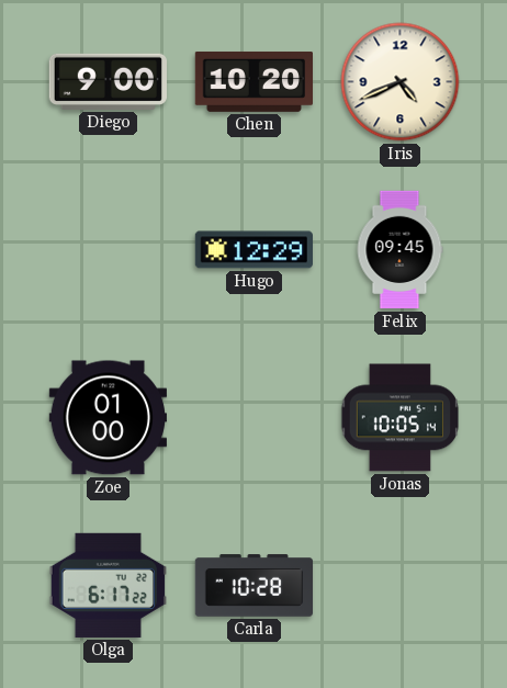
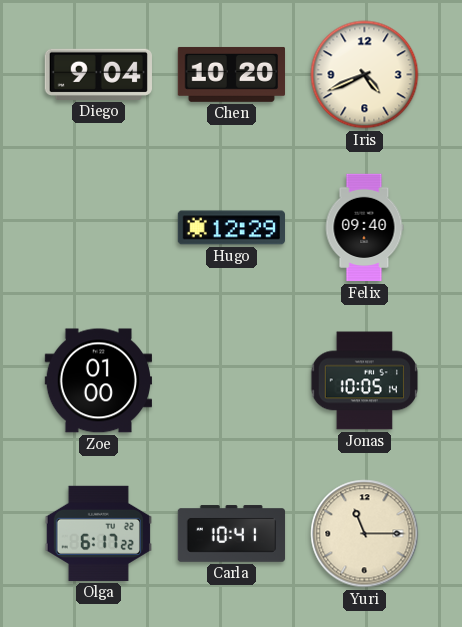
Diego: 9:00 -> 9:04
Felix: 09:45 -> 09:40
Carla: 10:28 -> 10:41
Yuri: none -> 11:15
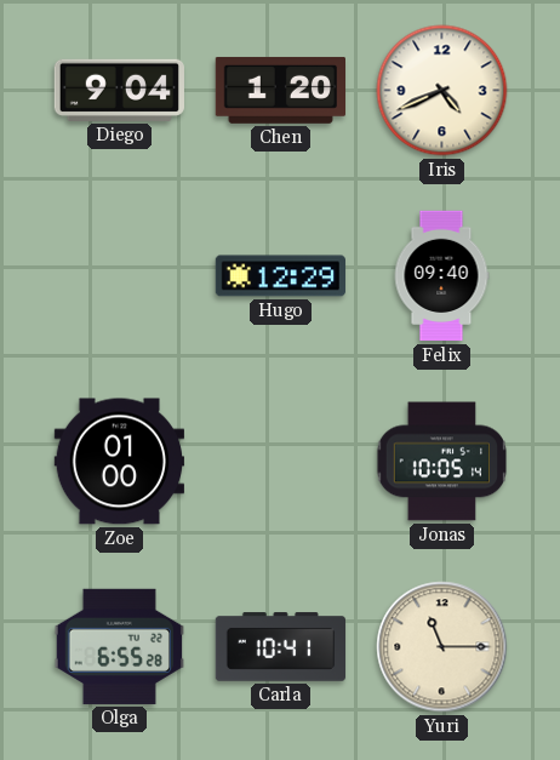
Chen: 10:20 -> 1:20
Olga: 6:17 -> 6:55
